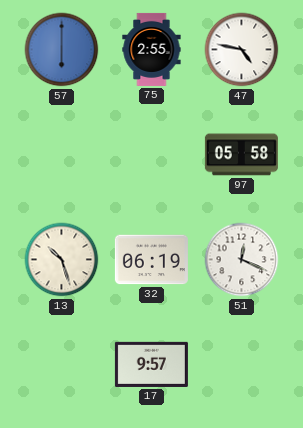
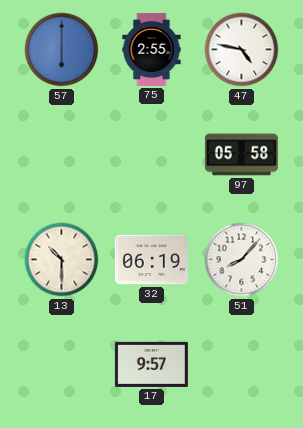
13: 10:27 -> 10:30
51: 12:19 -> 8:07
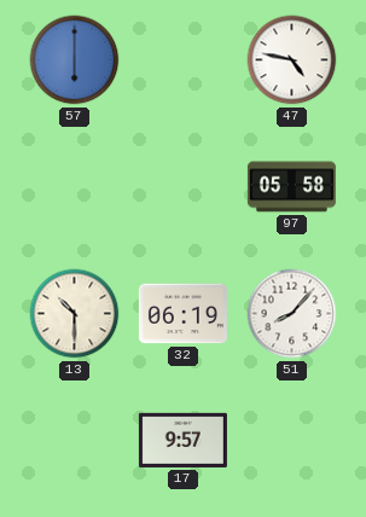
75: 2:55 -> none
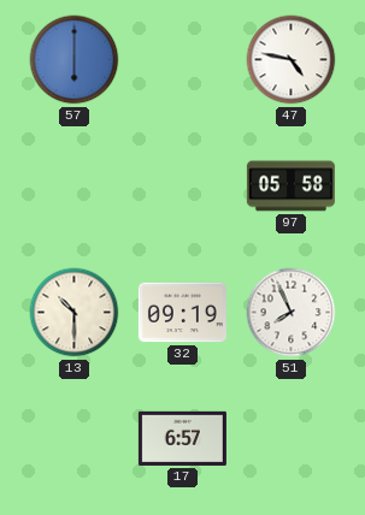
32: 06:19 -> 09:19
51: 8:07 -> 7:56
17: 9:57 -> 6:57
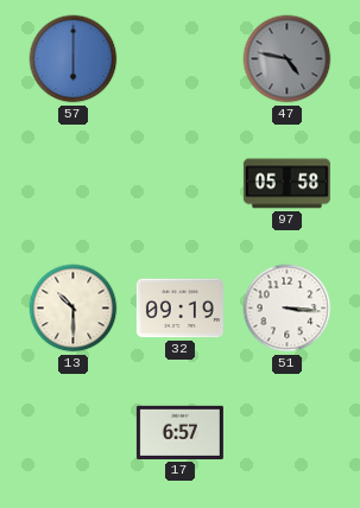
47 dial: white -> grey
51: 7:56 -> 3:16
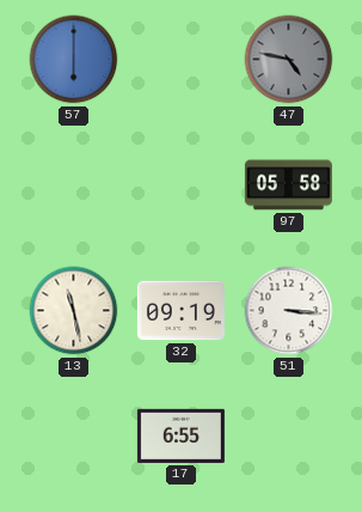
13: 10:30 -> 11:28
17: 6:57 -> 6:55
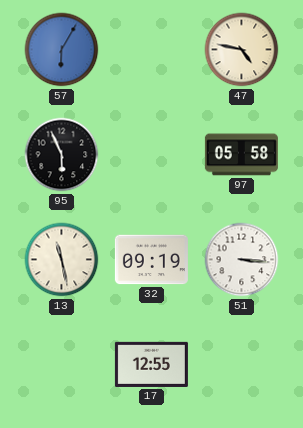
57: 6:00 -> 6:05
47 dial: grey -> cream
95: none -> 5:56
17: 6:55 -> 12:55
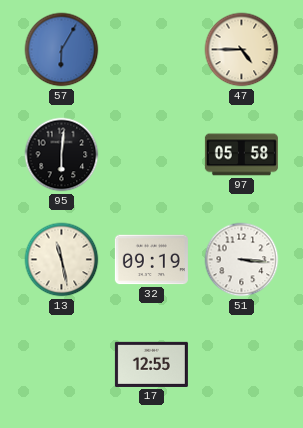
47: 4:47 -> 4:45
95: 5:56 -> 6:01
